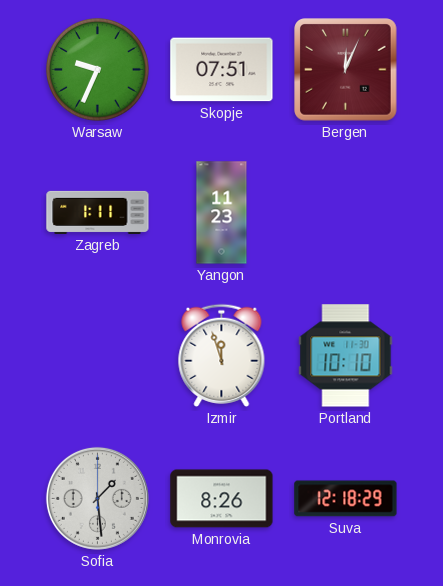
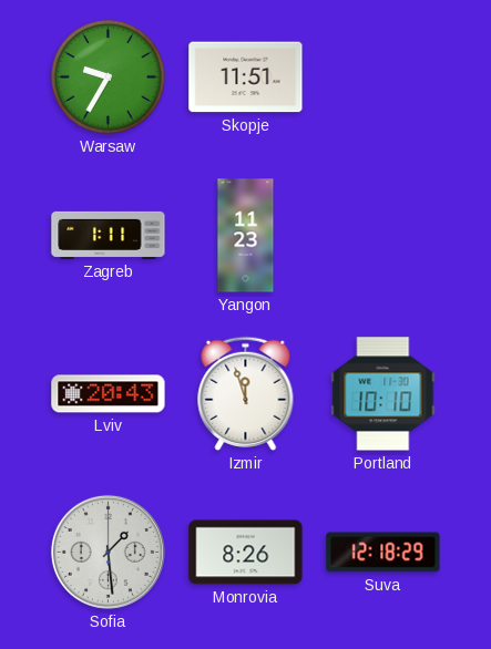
Warsaw: 9:34 -> 9:35
Skopje: 07:51 -> 11:51
Bergen: 12:04 -> none
Lviv: none -> 20:43
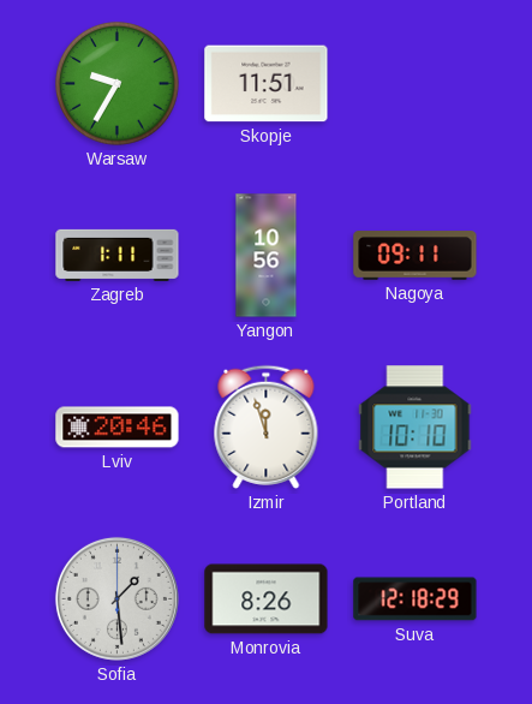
Yangon: 11:23 -> 10:56
Nagoya: none -> 09:11
Lviv: 20:43 -> 20:46
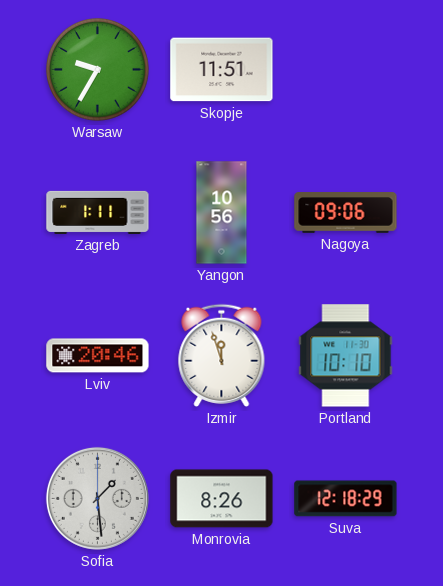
Nagoya: 09:11 -> 09:06
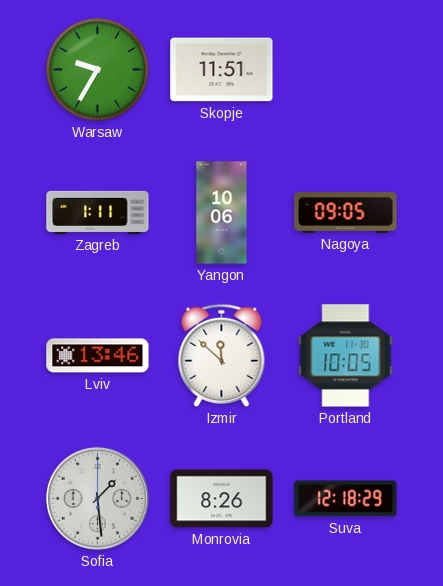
Yangon: 10:56 -> 10:06
Nagoya: 09:06 -> 09:05
Lviv: 20:46 -> 13:46
Izmir: 11:57 -> 11:52
Portland: 10:10 -> 10:05
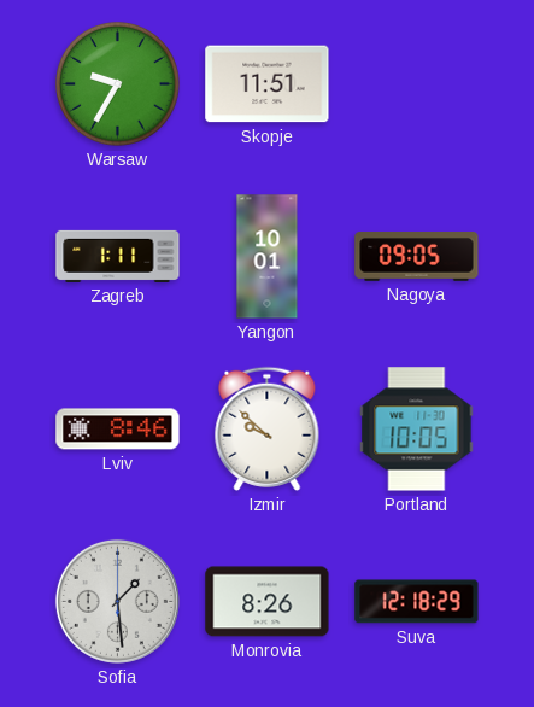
Yangon: 10:06 -> 10:01
Lviv: 13:46 -> 8:46
Izmir: 11:52 -> 9:52
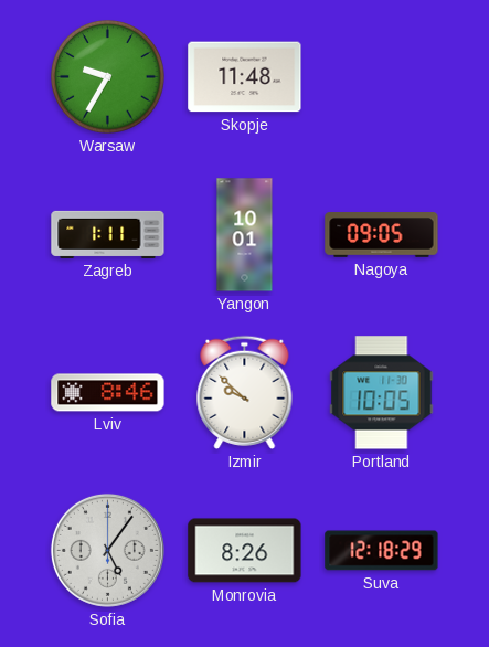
Skopje: 11:51 -> 11:48
Sofia: 1:29 -> 5:06
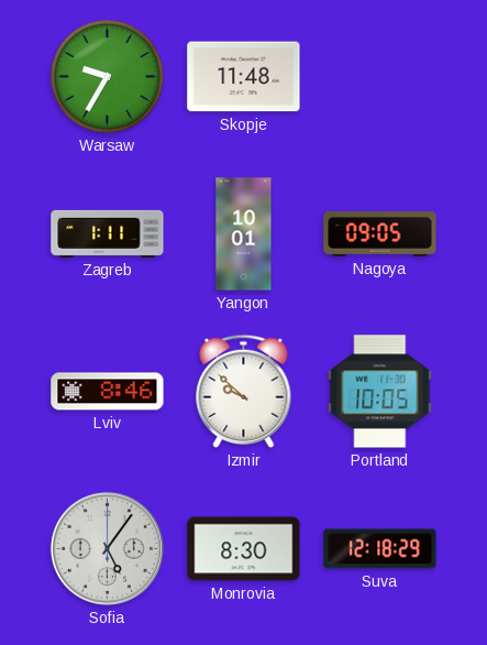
Monrovia: 8:26 -> 8:30
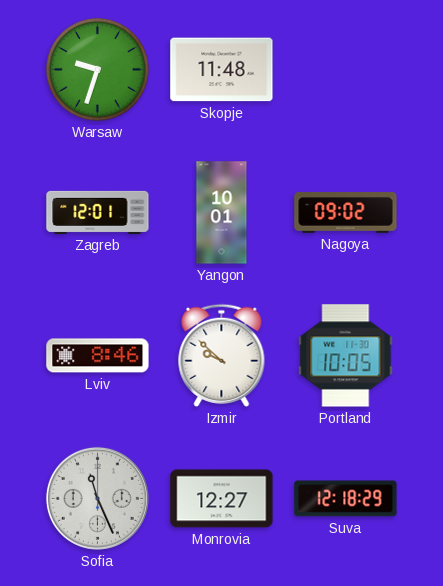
Warsaw: 9:35 -> 9:33
Zagreb: 1:11 -> 12:01
Nagoya: 09:05 -> 09:02
Sofia: 5:06 -> 11:26
Monrovia: 8:30 -> 12:27
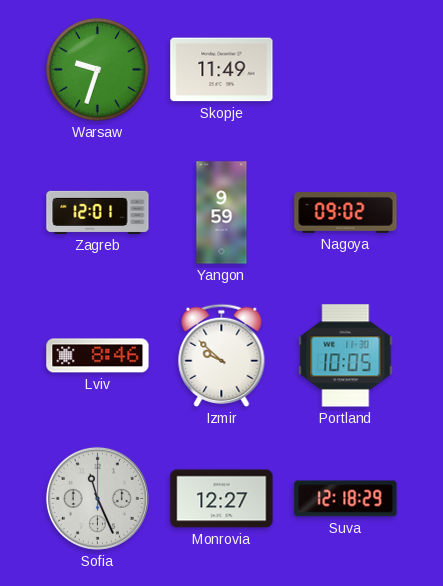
Skopje: 11:48 -> 11:49
Yangon: 10:01 -> 9:59
